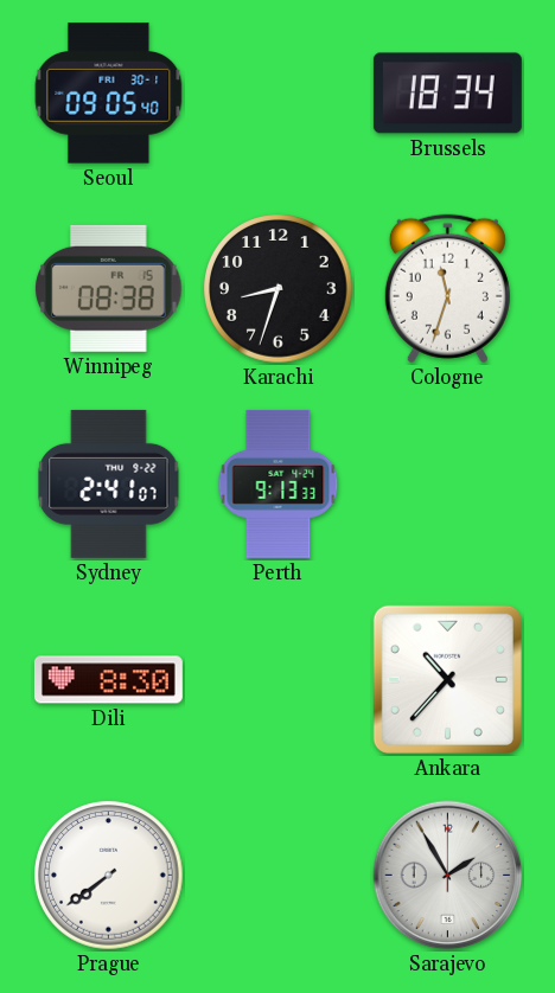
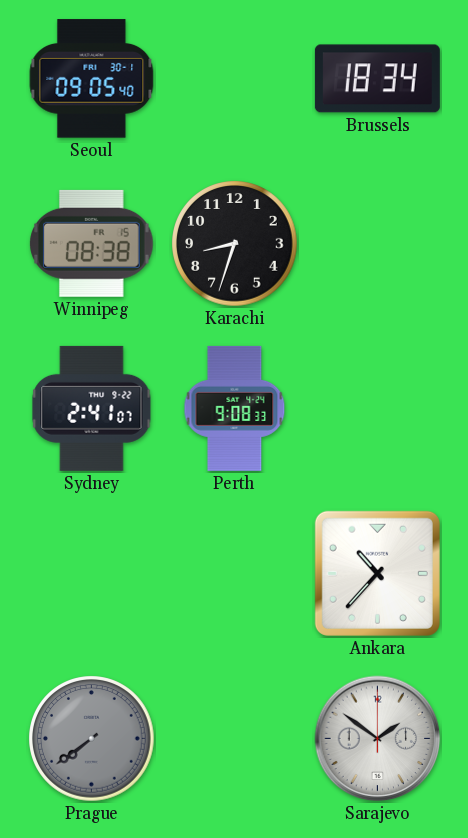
Cologne: 11:33 -> none
Perth: 9:13 -> 9:08
Dili: 8:30 -> none
Prague dial: white -> grey
Sarajevo: 1:55 -> 1:51
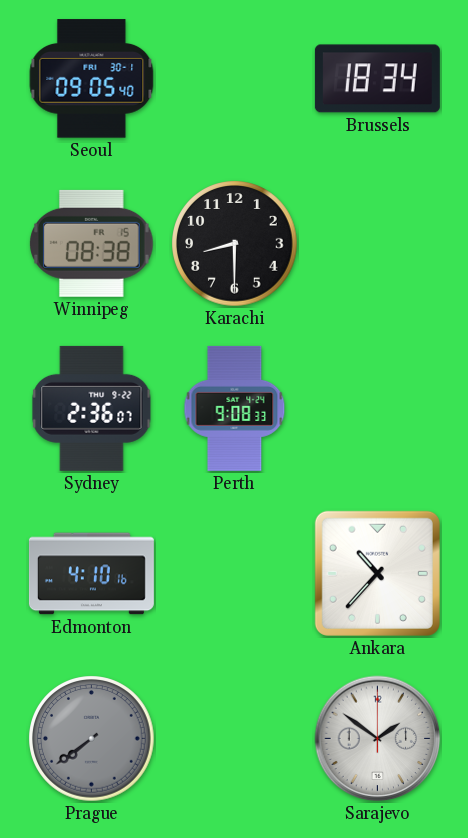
Karachi: 8:33 -> 8:30
Sydney: 2:41 -> 2:36
Edmonton: none -> 4:10
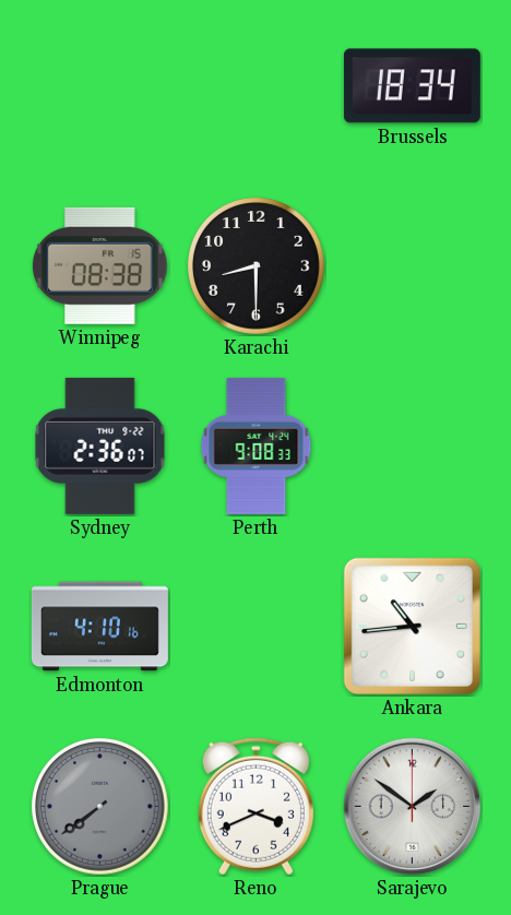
Seoul: 09:05 -> none
Ankara: 10:37 -> 10:44
Reno: none -> 3:41
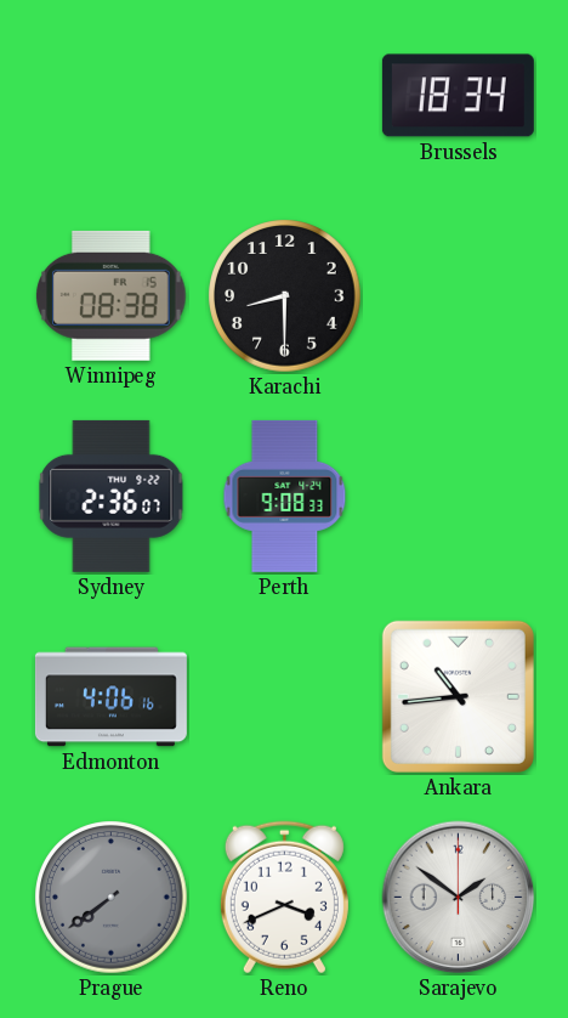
Edmonton: 4:10 -> 4:06
